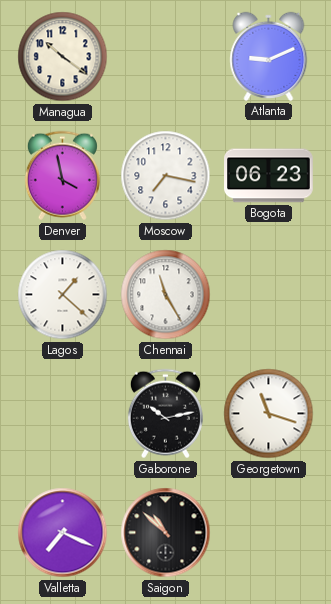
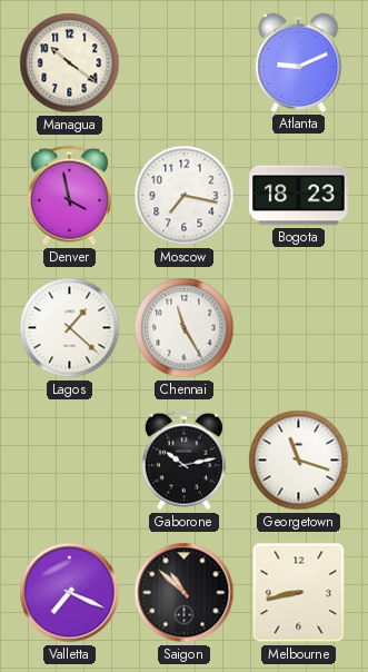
Bogota: 06:23 -> 18:23
Melbourne: none -> 8:43
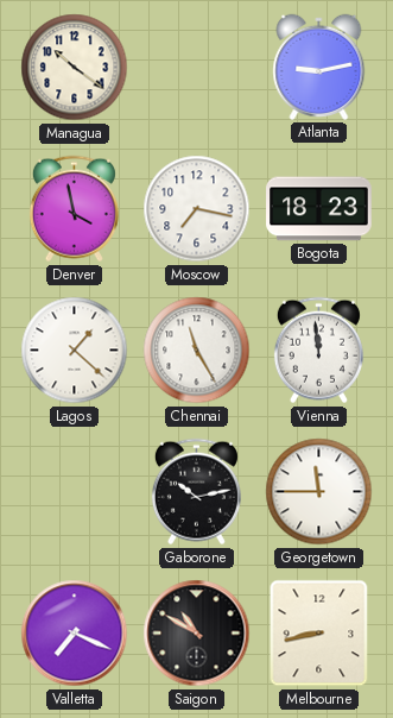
Atlanta: 9:11 -> 9:13
Vienna: none -> 11:59
Georgetown: 11:18 -> 11:45
Saigon: 10:52 -> 10:50
